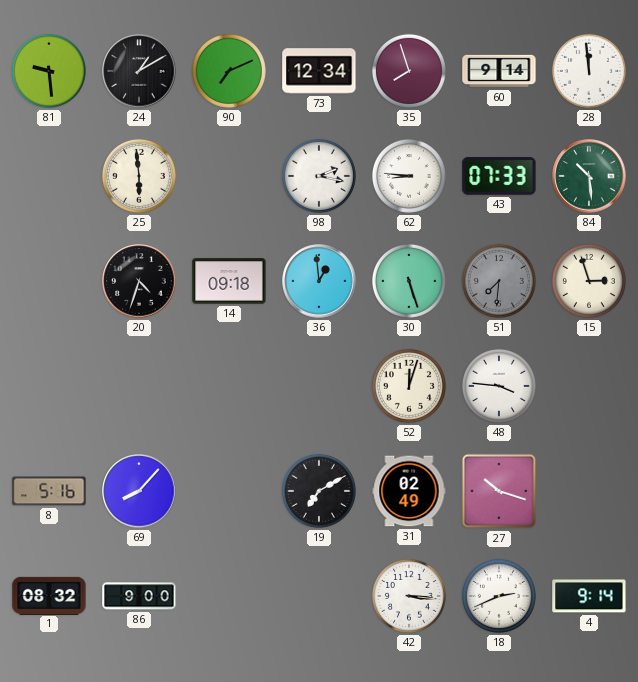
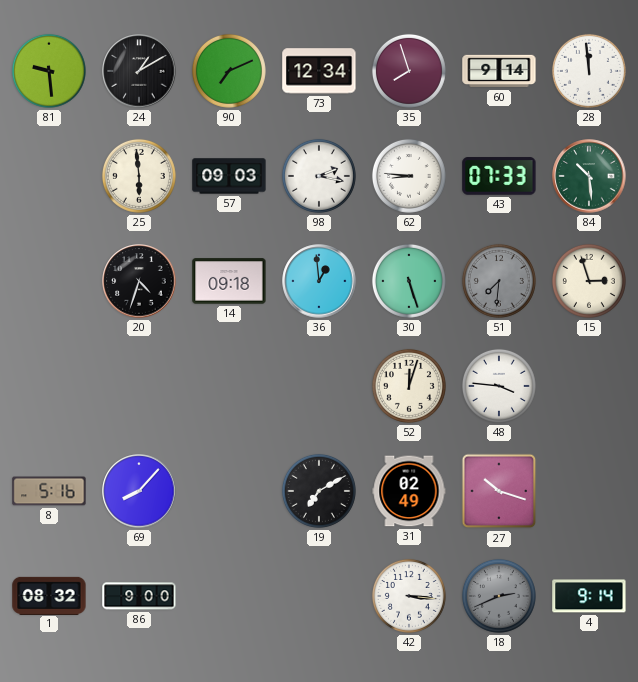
57: none -> 09:03
18 dial: white -> grey
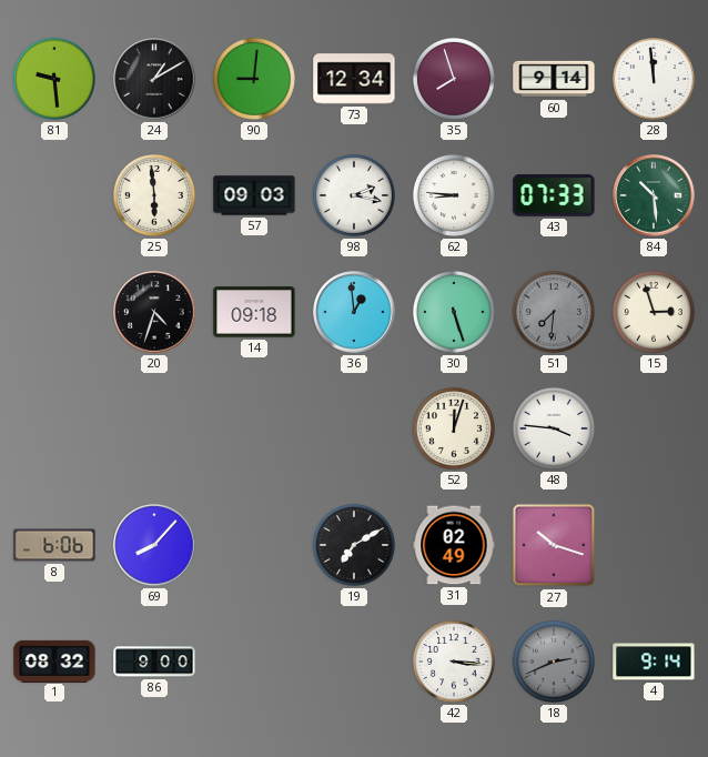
90: 7:11 -> 9:01
8: 5:16 -> 6:06
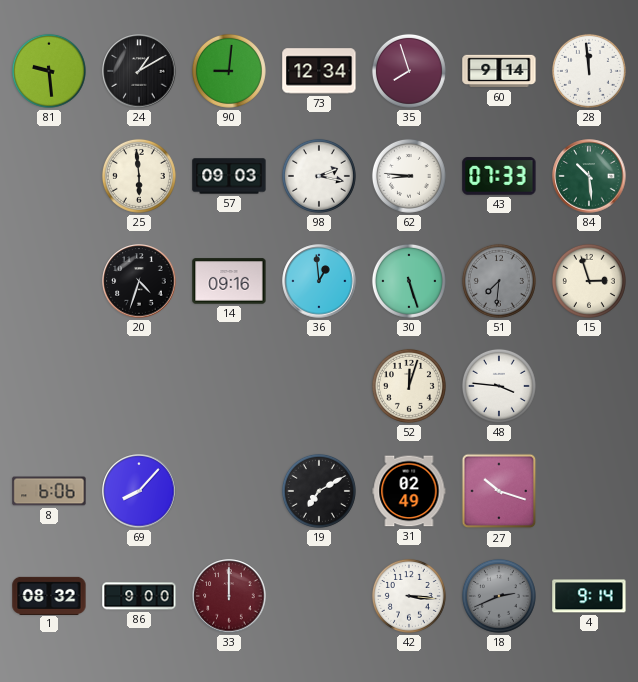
14: 09:18 -> 09:16
33: none -> 12:00
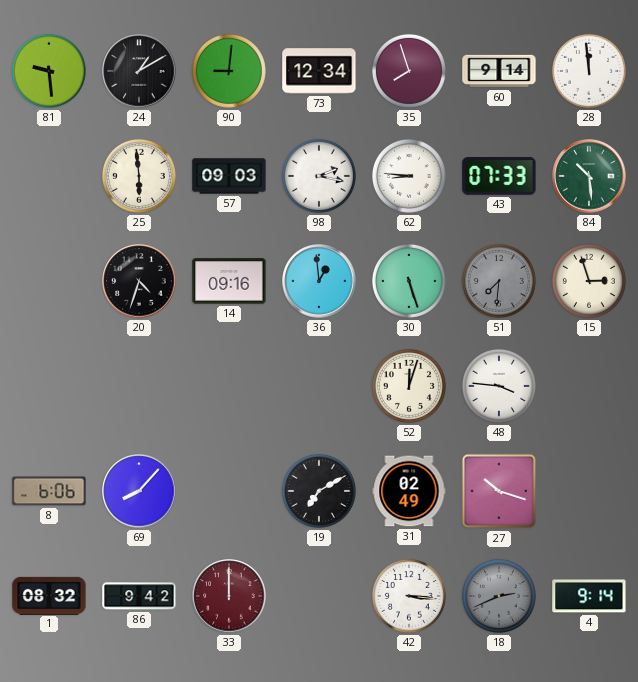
86: 9:00 -> 9:42
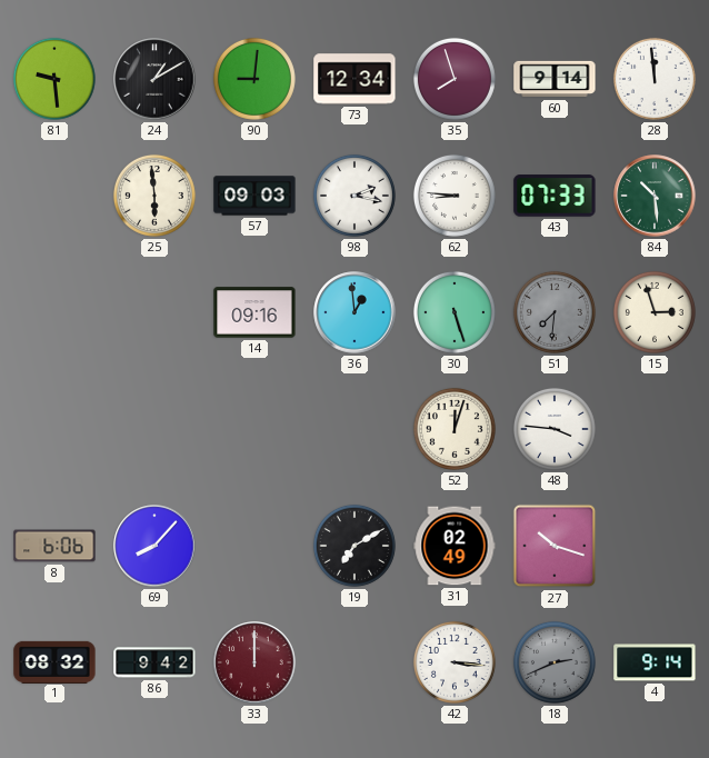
20: 4:33 -> none
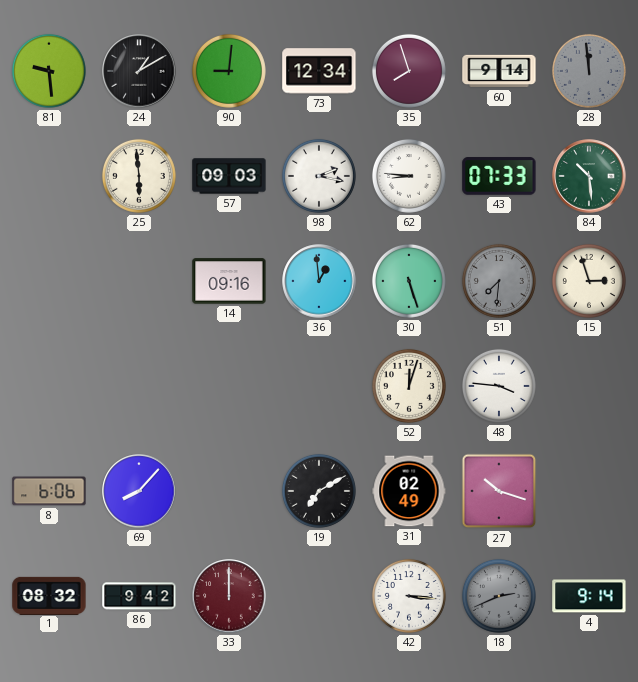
28 dial: white -> grey
